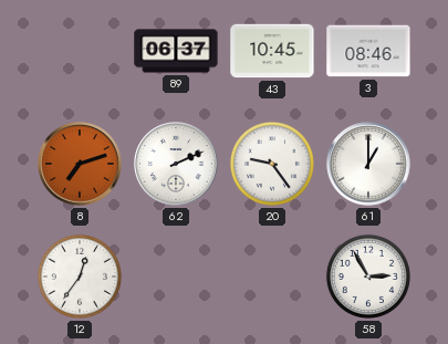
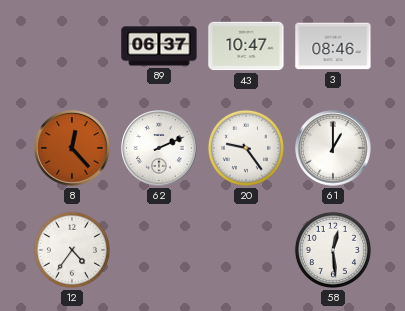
43: 10:45 -> 10:47
8: 7:12 -> 12:23
12: 12:36 -> 4:36
58: 2:55 -> 12:29
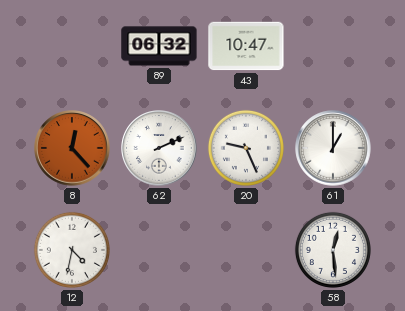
89: 06:37 -> 06:32
3: 08:46 -> none
20: 9:24 -> 9:26
12: 4:36 -> 4:32
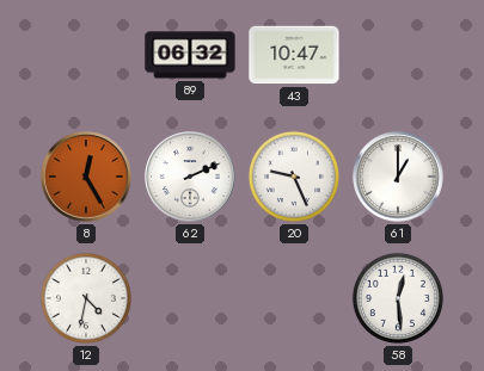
8: 12:23 -> 12:25
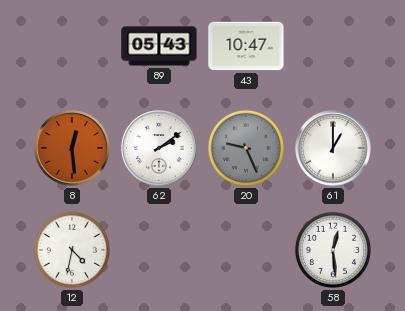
89: 06:32 -> 05:43
8: 12:25 -> 12:29
62: 2:11 -> 2:09
20 dial: white -> grey
